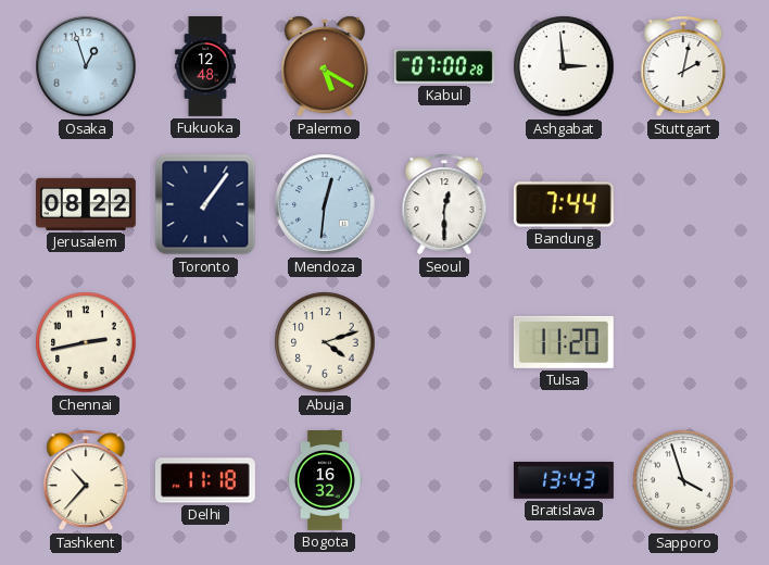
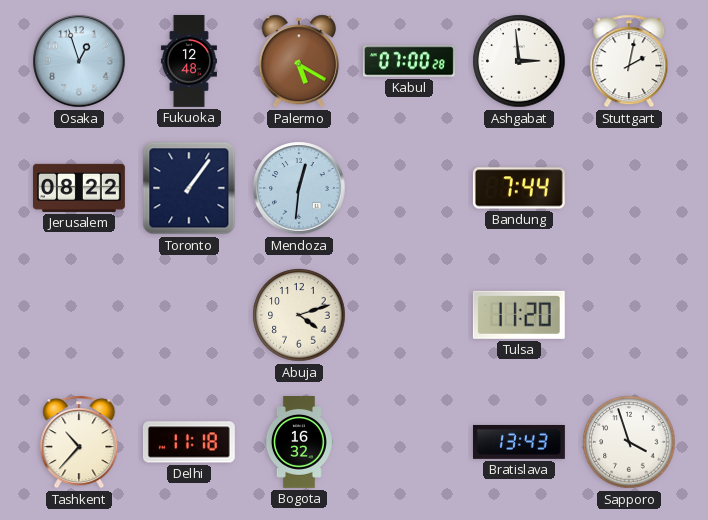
Seoul: 12:30 -> none
Chennai: 2:43 -> none
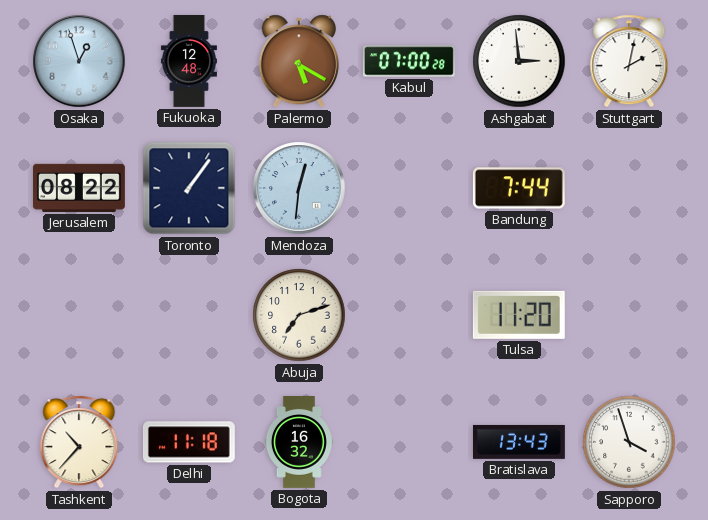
Abuja: 4:12 -> 7:12
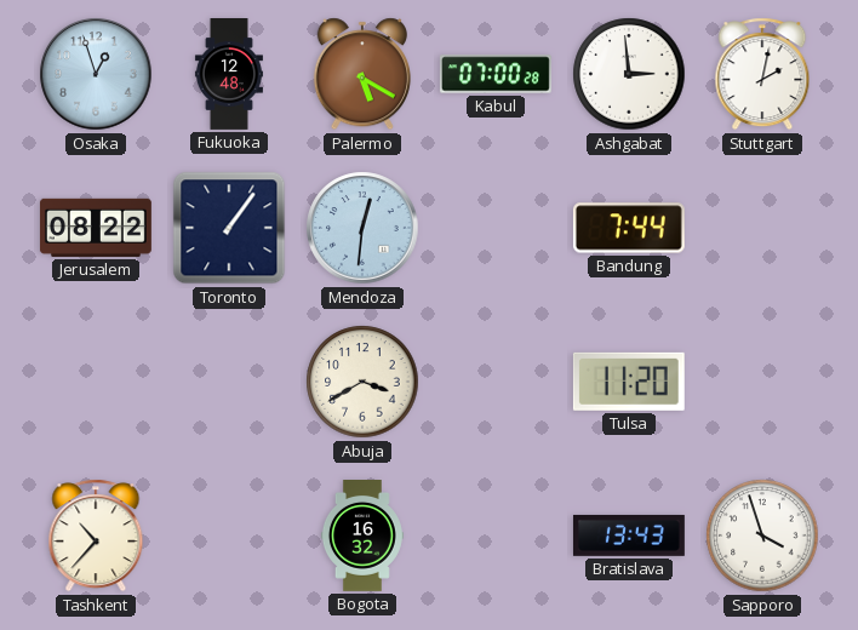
Abuja: 7:12 -> 3:40
Delhi: 11:18 -> none
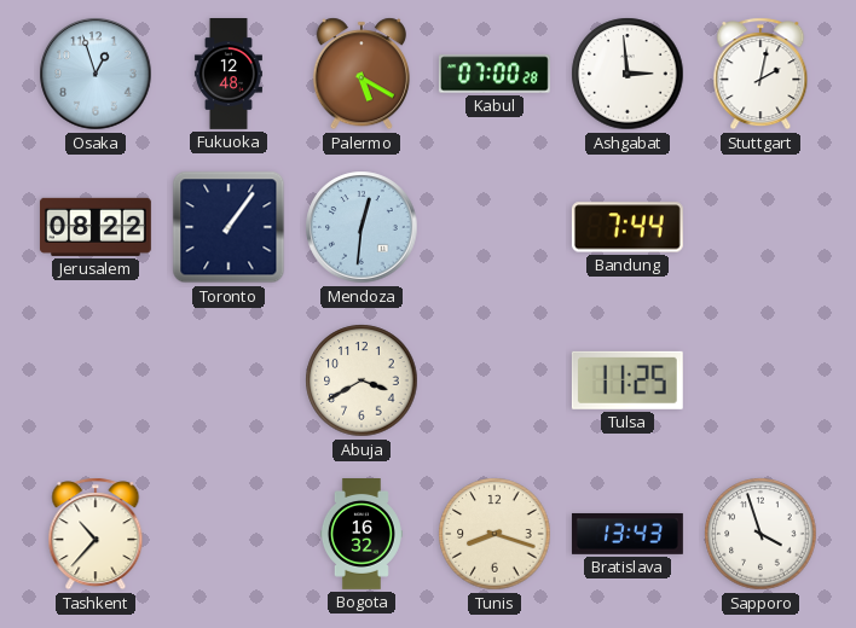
Tulsa: 11:20 -> 11:25
Tunis: none -> 8:18
